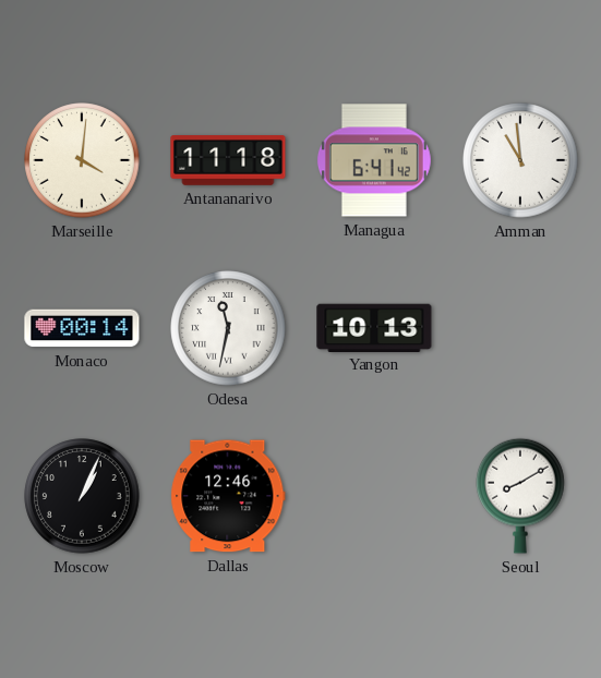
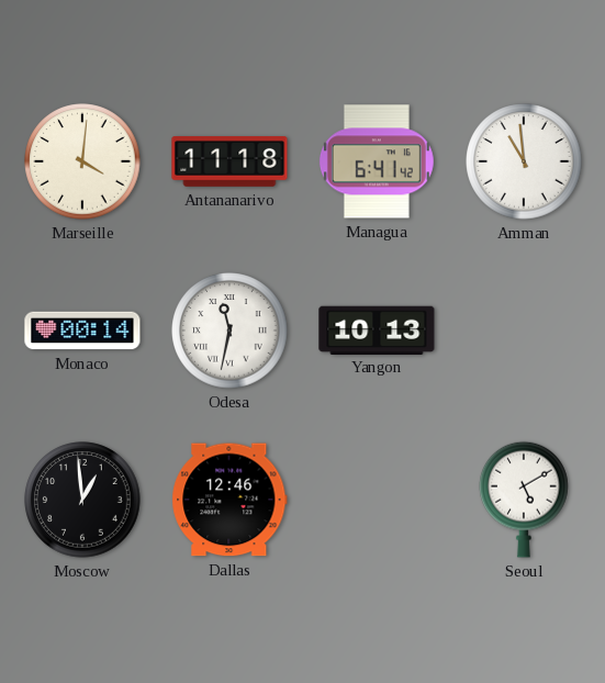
Moscow: 1:04 -> 12:59
Seoul: 8:10 -> 5:10
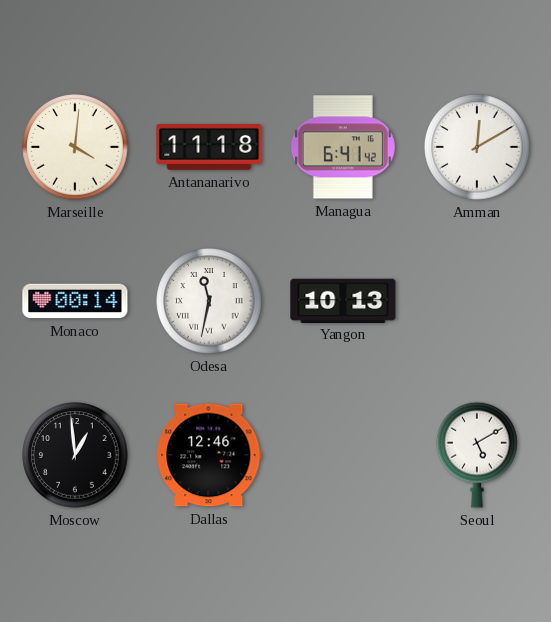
Amman: 10:59 -> 12:10
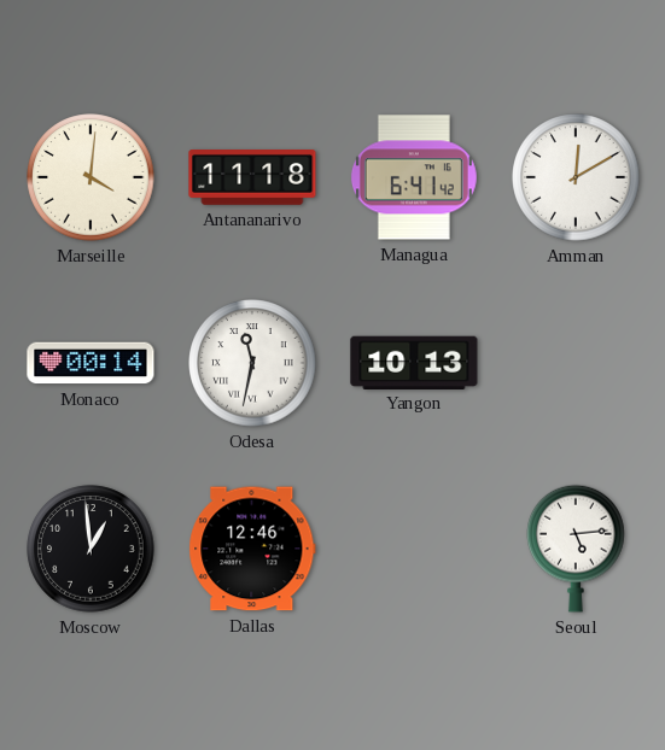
Seoul: 5:10 -> 5:14
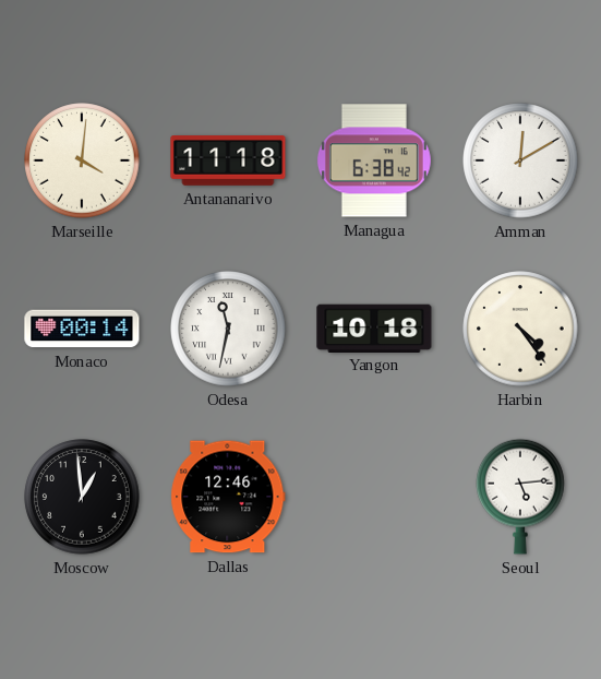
Managua: 6:41 -> 6:38
Yangon: 10:13 -> 10:18
Harbin: none -> 4:24
